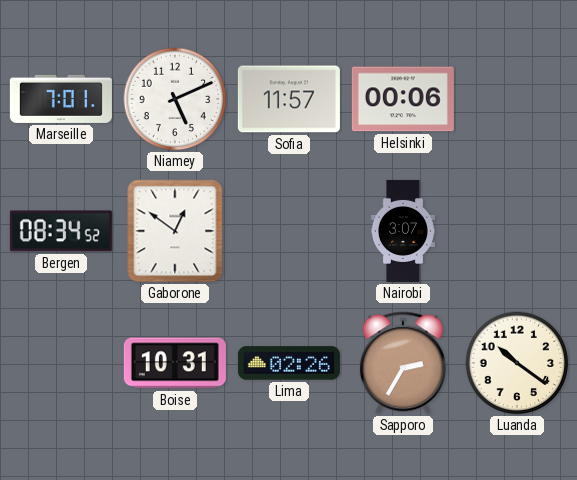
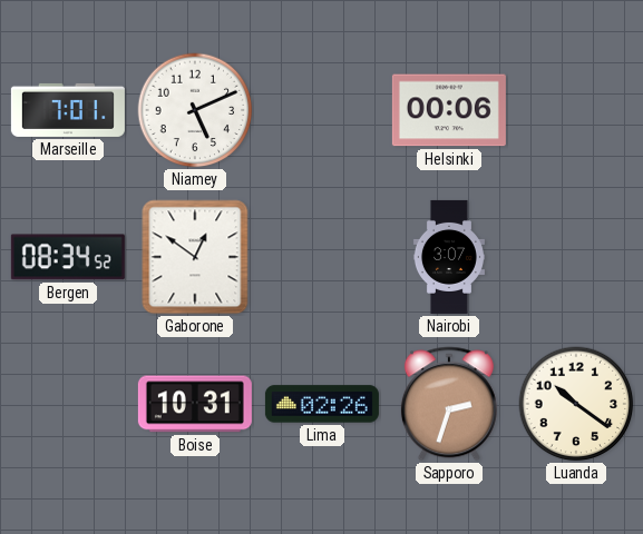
Sofia: 11:57 -> none
Sapporo: 2:35 -> 2:33
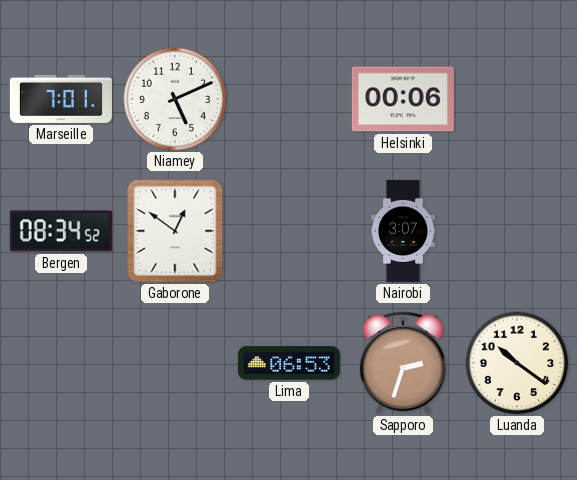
Boise: 10:31 -> none
Lima: 02:26 -> 06:53
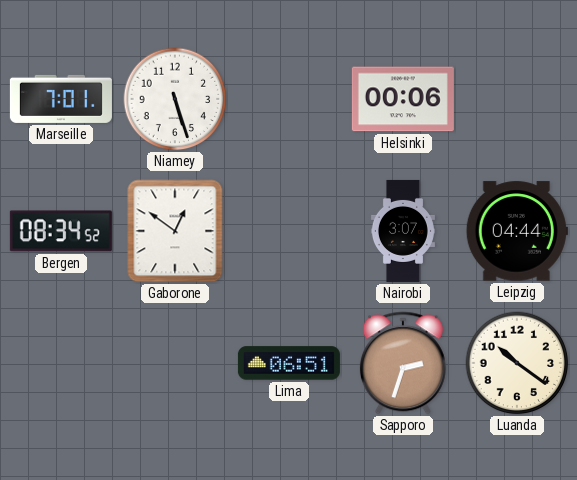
Niamey: 5:11 -> 5:27
Leipzig: none -> 04:44
Lima: 06:53 -> 06:51
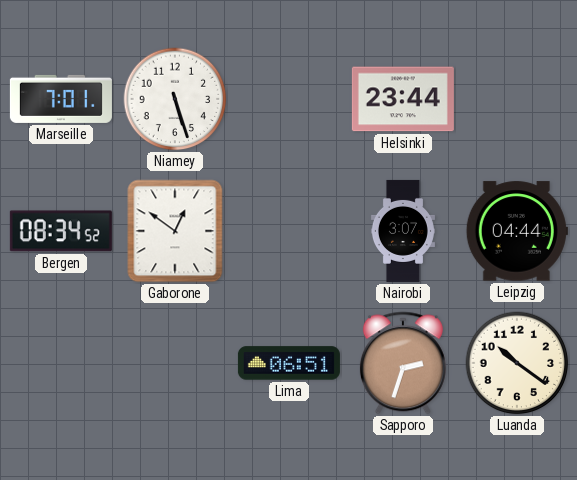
Helsinki: 00:06 -> 23:44
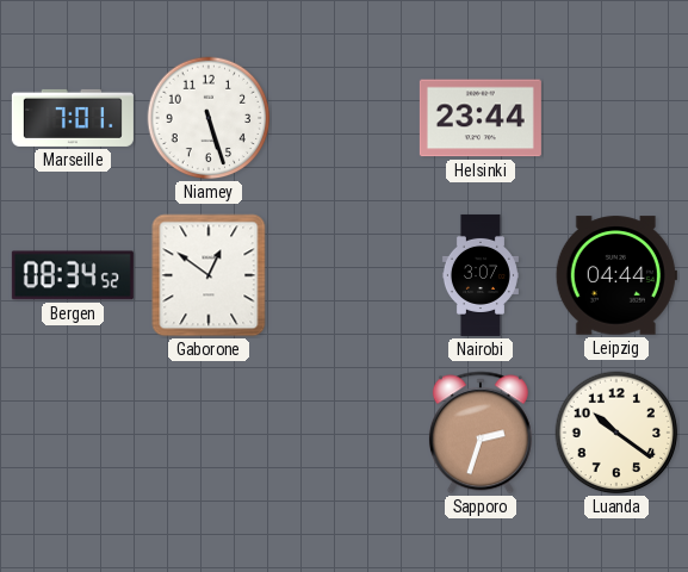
Lima: 06:51 -> none
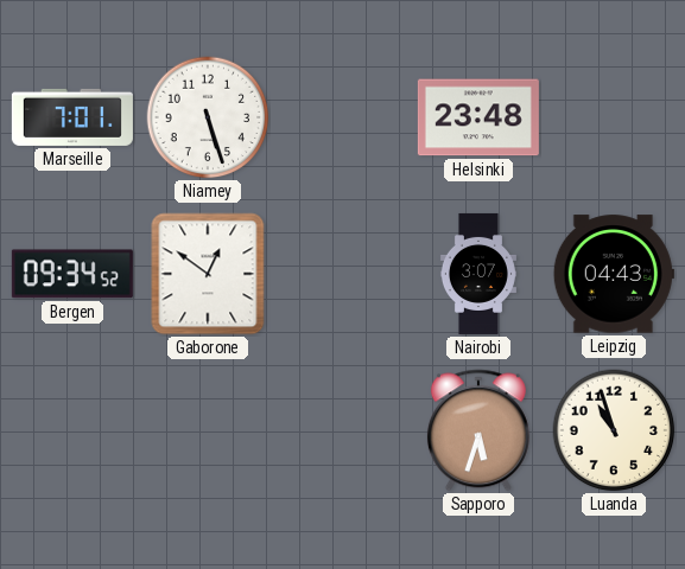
Helsinki: 23:44 -> 23:48
Bergen: 08:34 -> 09:34
Leipzig: 04:44 -> 04:43
Sapporo: 2:33 -> 5:33
Luanda: 10:21 -> 10:57
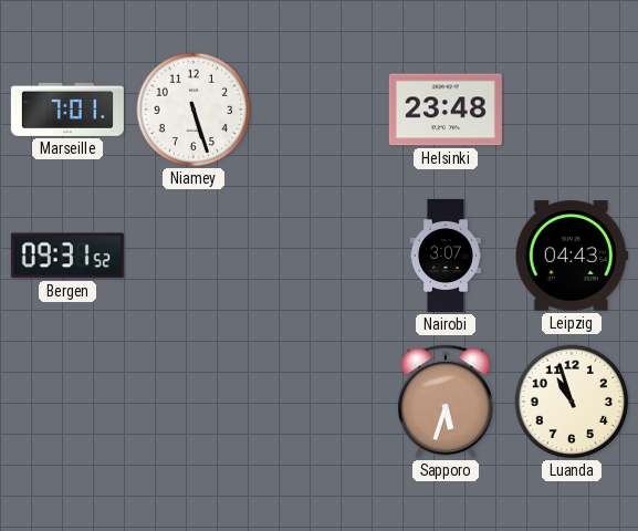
Bergen: 09:34 -> 09:31
Gaborone: 12:51 -> none
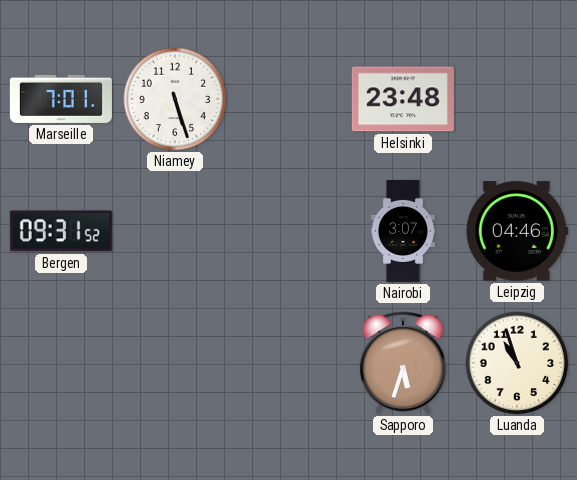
Leipzig: 04:43 -> 04:46
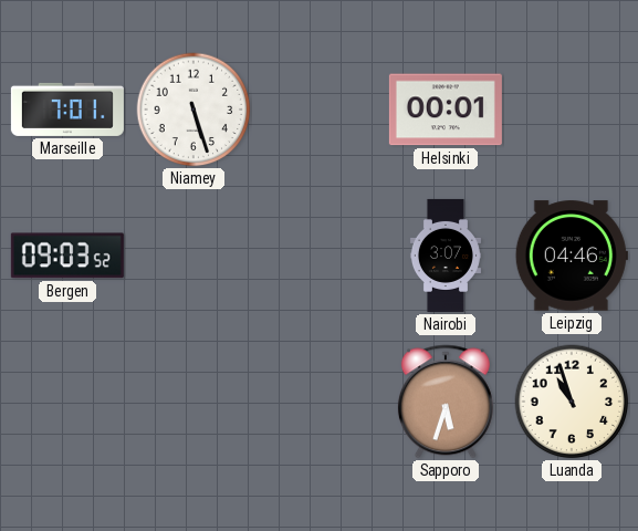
Helsinki: 23:48 -> 00:01
Bergen: 09:31 -> 09:03
